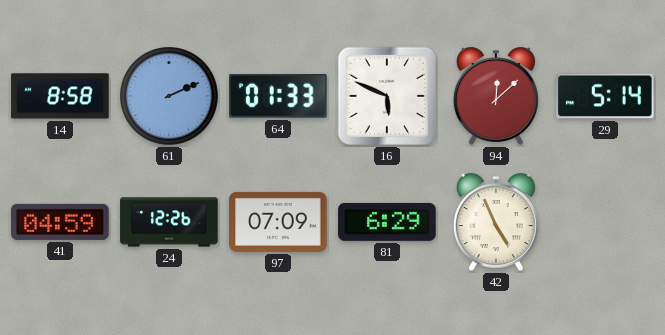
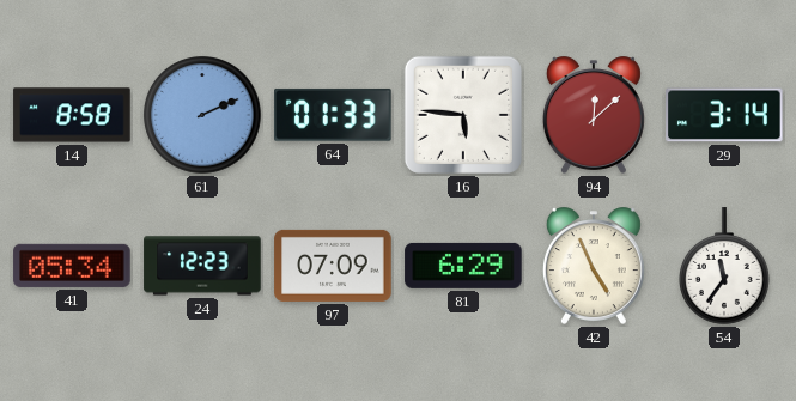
16: 5:49 -> 5:46
29: 5:14 -> 3:14
41: 04:59 -> 05:34
24: 12:26 -> 12:23
54: none -> 11:36
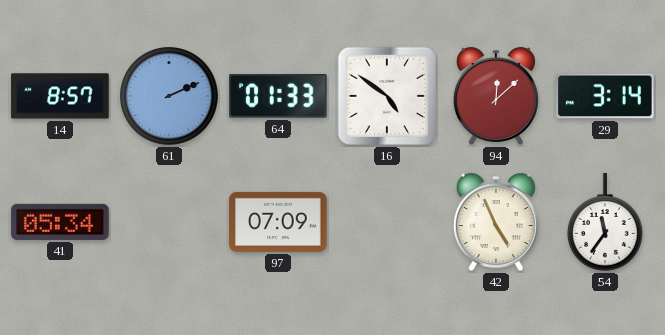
14: 8:58 -> 8:57
16: 5:46 -> 4:51
24: 12:23 -> none
81: 6:29 -> none
